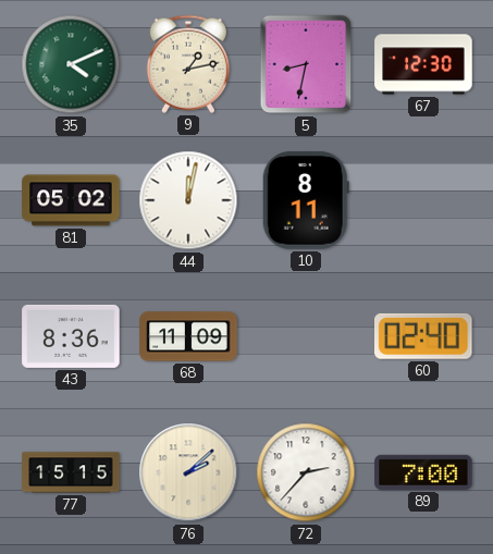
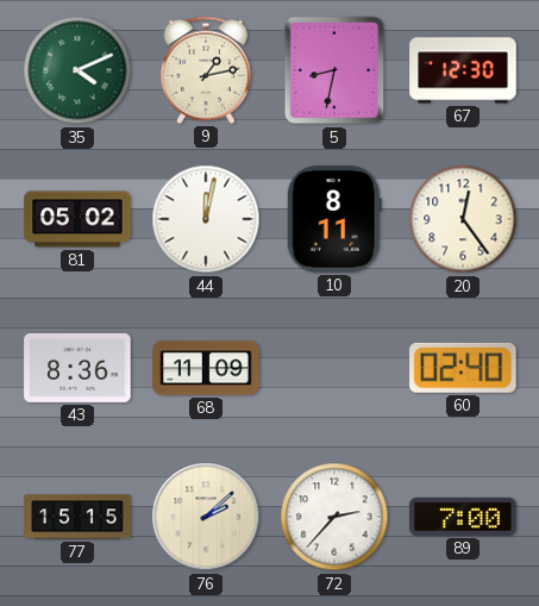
20: none -> 12:24
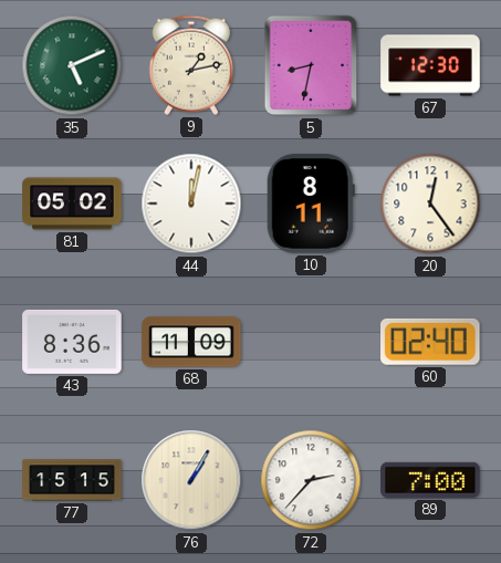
35: 4:11 -> 5:11
76: 2:08 -> 1:05
